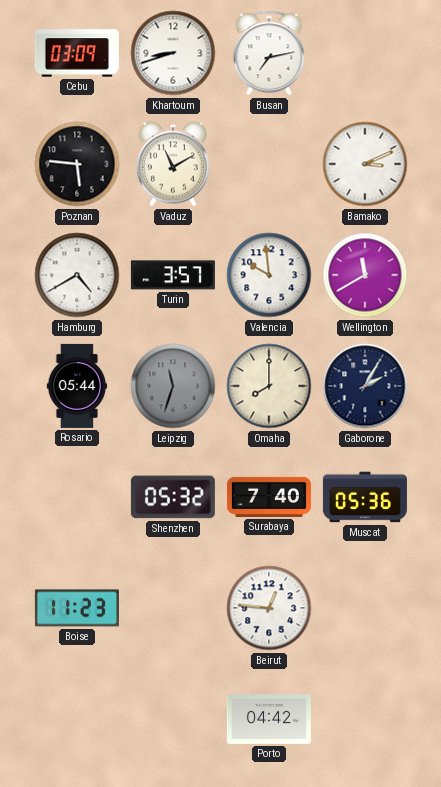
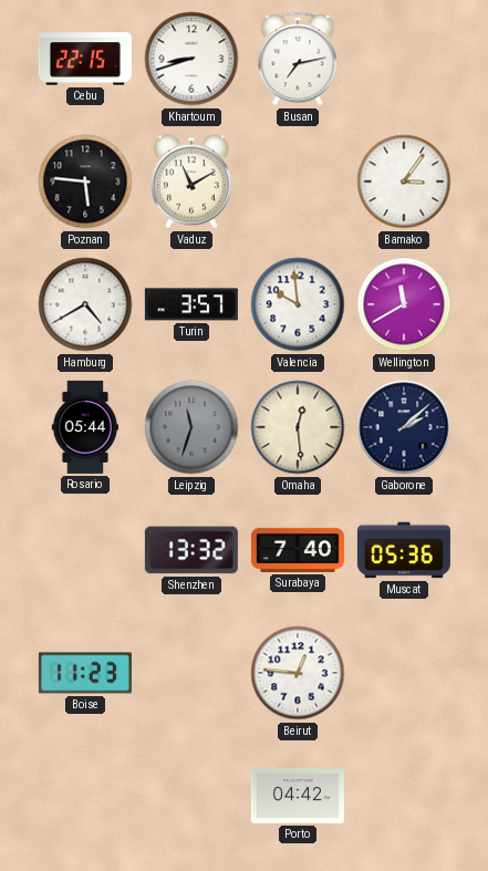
Cebu: 03:09 -> 22:15
Bamako: 3:11 -> 3:06
Omaha: 8:00 -> 12:29
Gaborone: 2:05 -> 2:08
Shenzhen: 05:32 -> 13:32
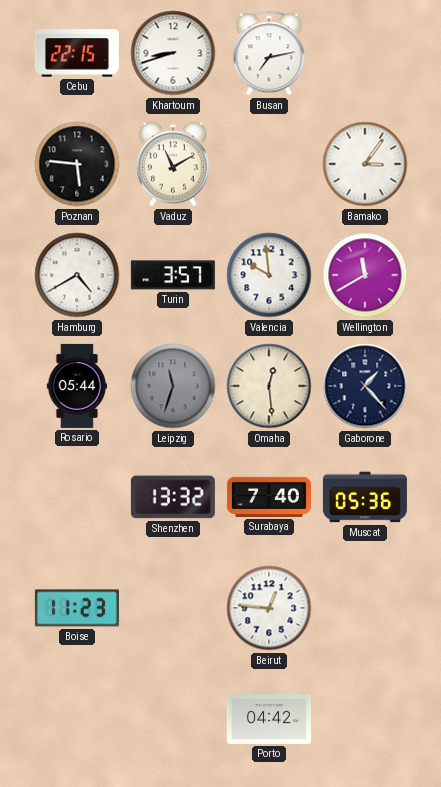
Gaborone: 2:08 -> 1:23
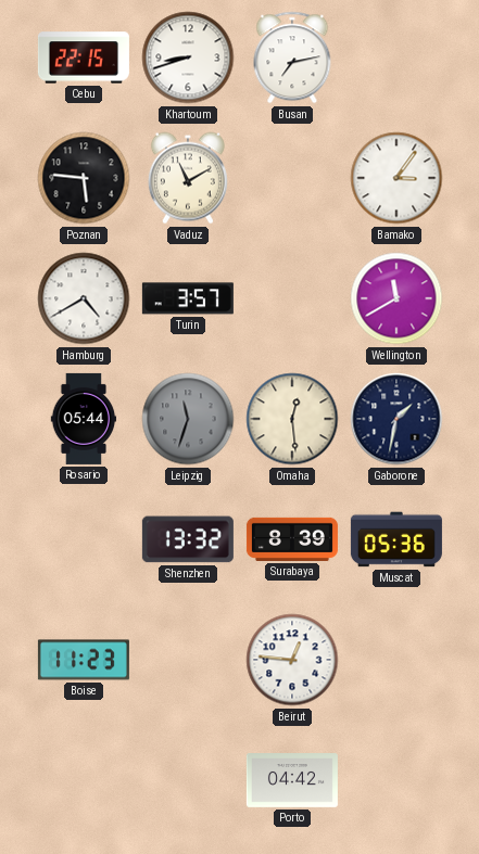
Valencia: 9:59 -> none
Gaborone: 1:23 -> 1:32
Surabaya: 7:40 -> 8:39
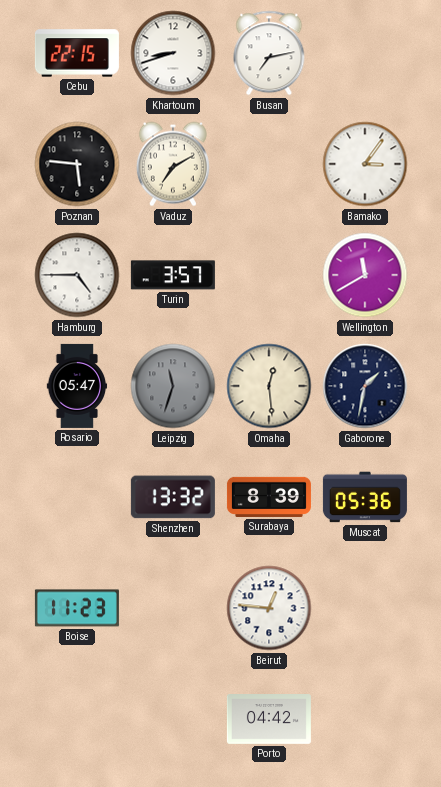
Vaduz: 11:10 -> 7:10
Hamburg: 4:40 -> 4:45
Rosario: 05:44 -> 05:47
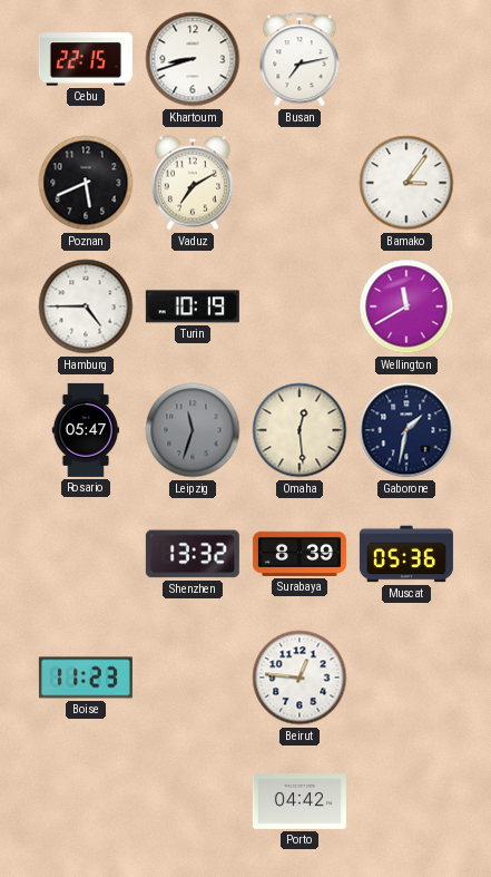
Poznan: 5:46 -> 5:41
Turin: 3:57 -> 10:19
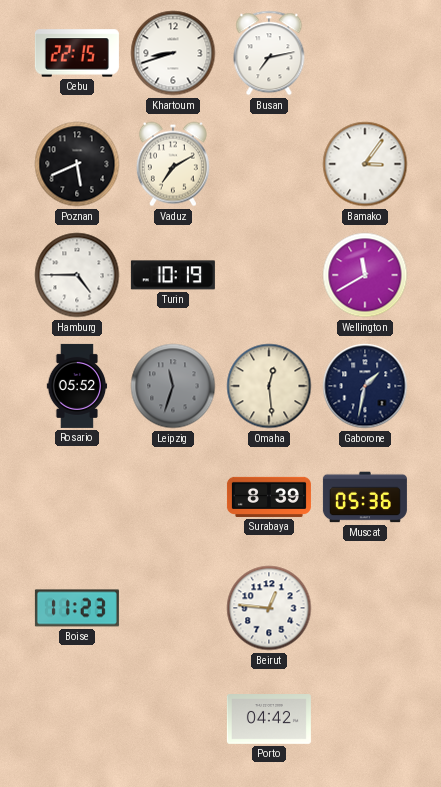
Rosario: 05:47 -> 05:52
Shenzhen: 13:32 -> none
